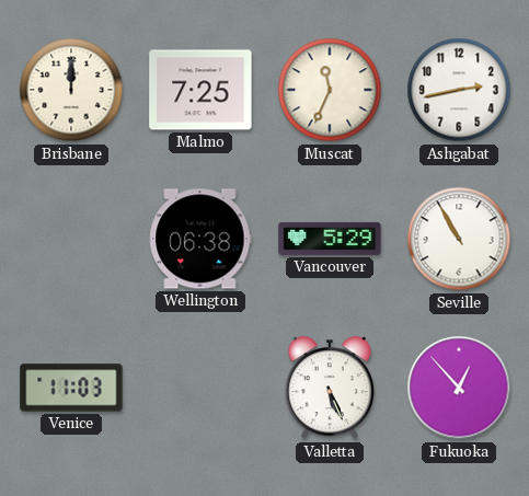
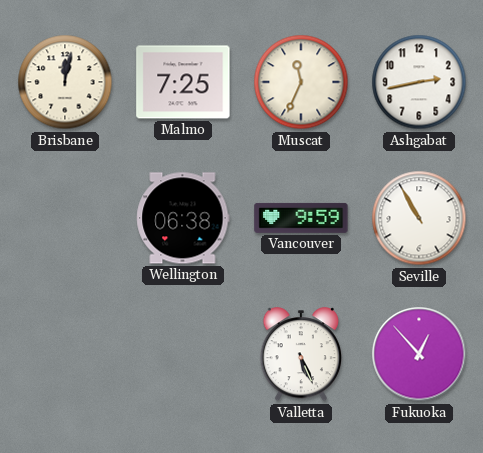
Brisbane: 12:00 -> 12:02
Vancouver: 5:29 -> 9:59
Venice: 11:03 -> none
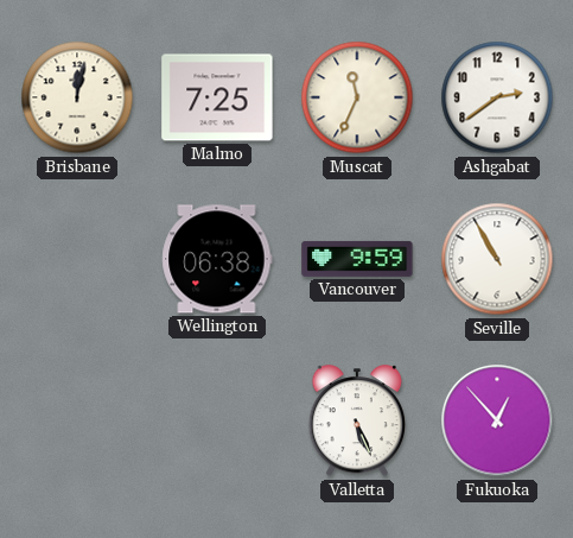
Ashgabat: 2:43 -> 2:39
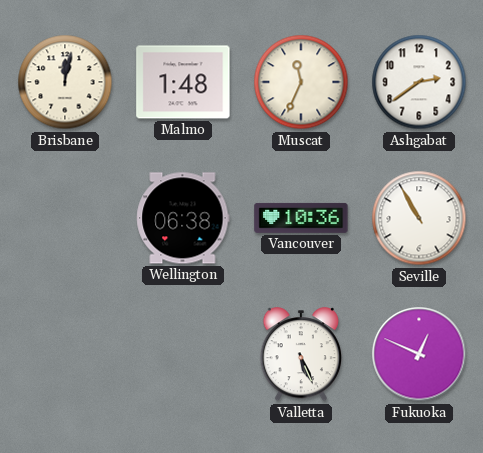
Malmo: 7:25 -> 1:48
Vancouver: 9:59 -> 10:36
Fukuoka: 12:53 -> 12:49
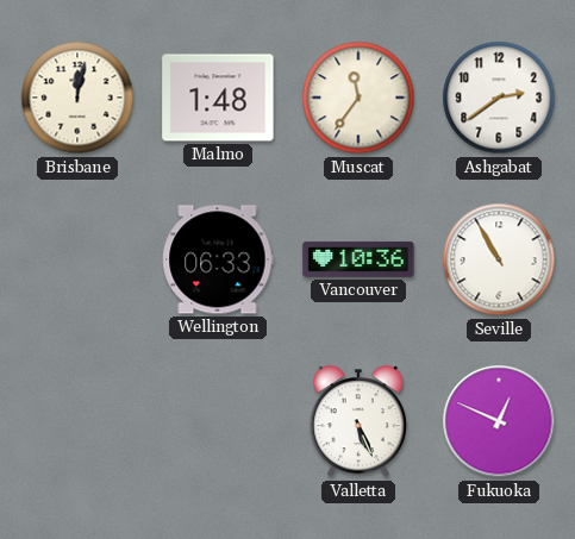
Muscat: 11:34 -> 11:36
Wellington: 06:38 -> 06:33
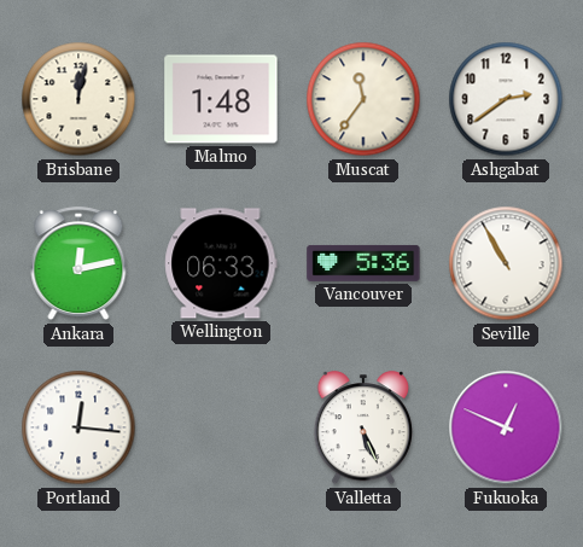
Ankara: none -> 12:13
Vancouver: 10:36 -> 5:36
Portland: none -> 12:16
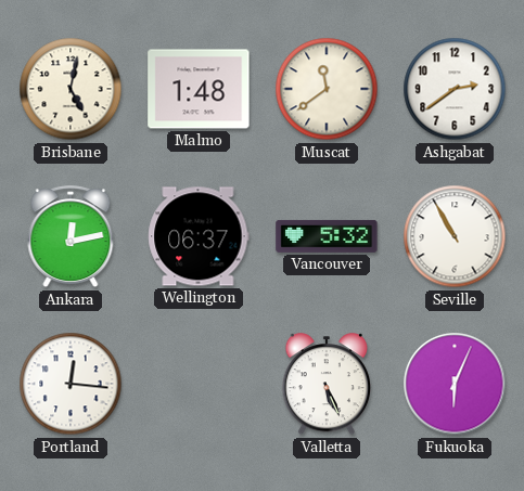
Brisbane: 12:02 -> 5:02
Muscat: 11:36 -> 11:39
Wellington: 06:33 -> 06:37
Vancouver: 5:36 -> 5:32
Fukuoka: 12:49 -> 6:04
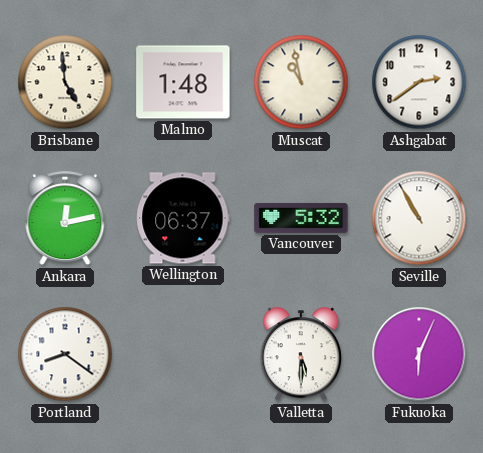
Brisbane: 5:02 -> 4:59
Muscat: 11:39 -> 10:58
Portland: 12:16 -> 8:21
Valletta: 5:26 -> 5:30
